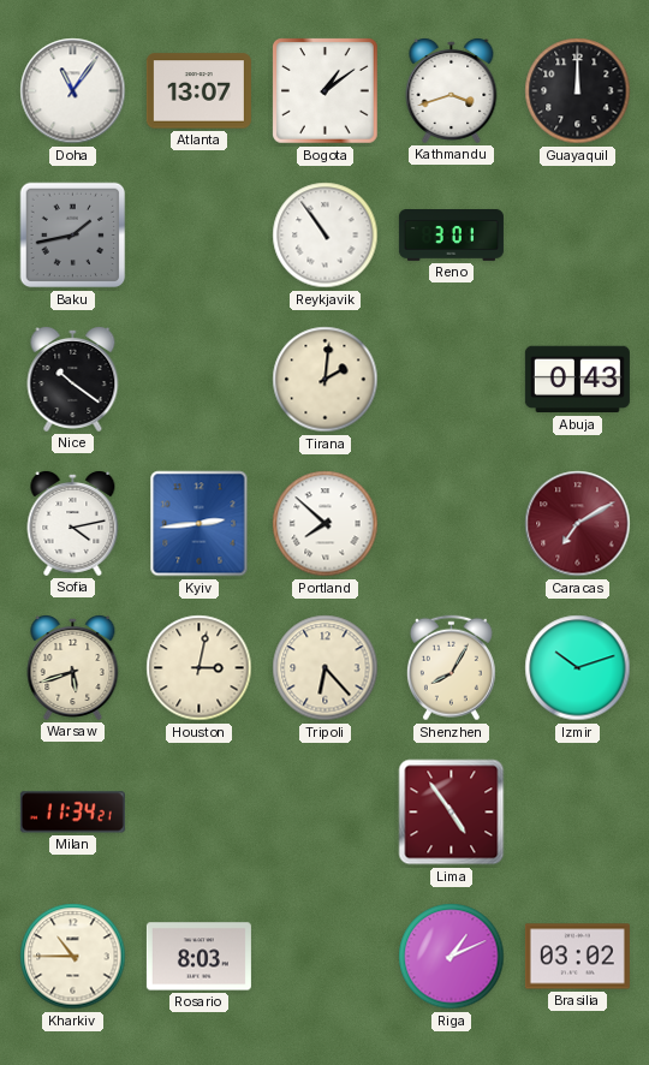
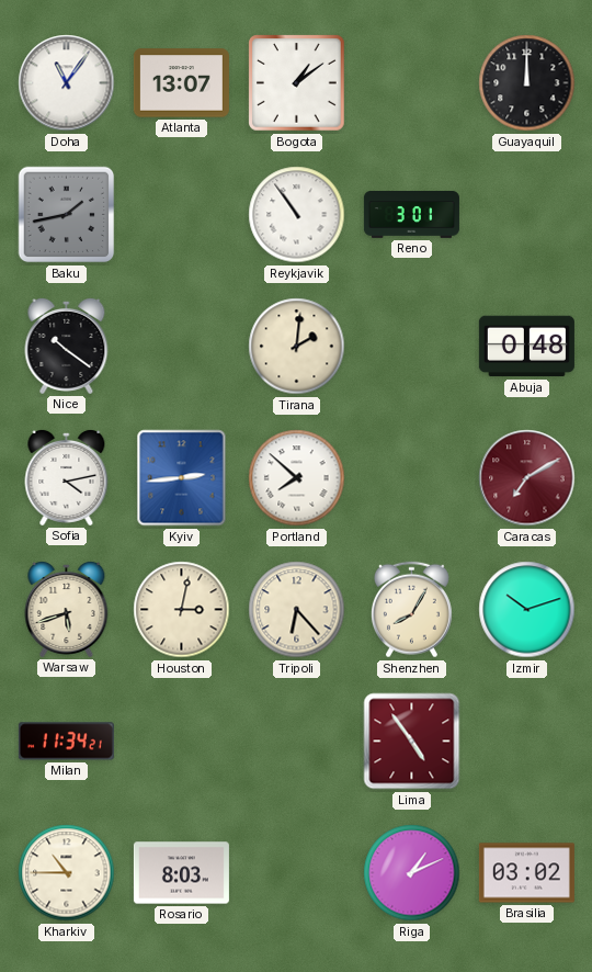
Kathmandu: 3:42 -> none
Abuja: 0:43 -> 0:48
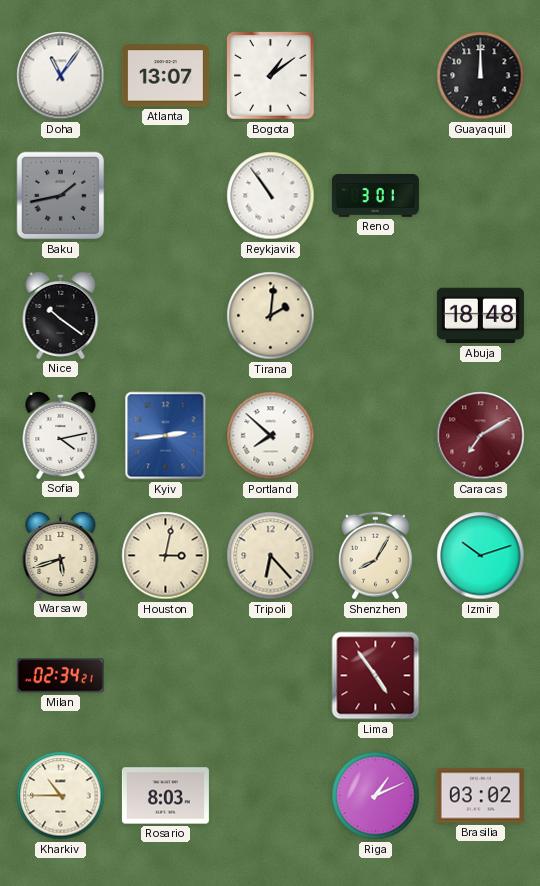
Abuja: 0:48 -> 18:48
Milan: 11:34 -> 02:34
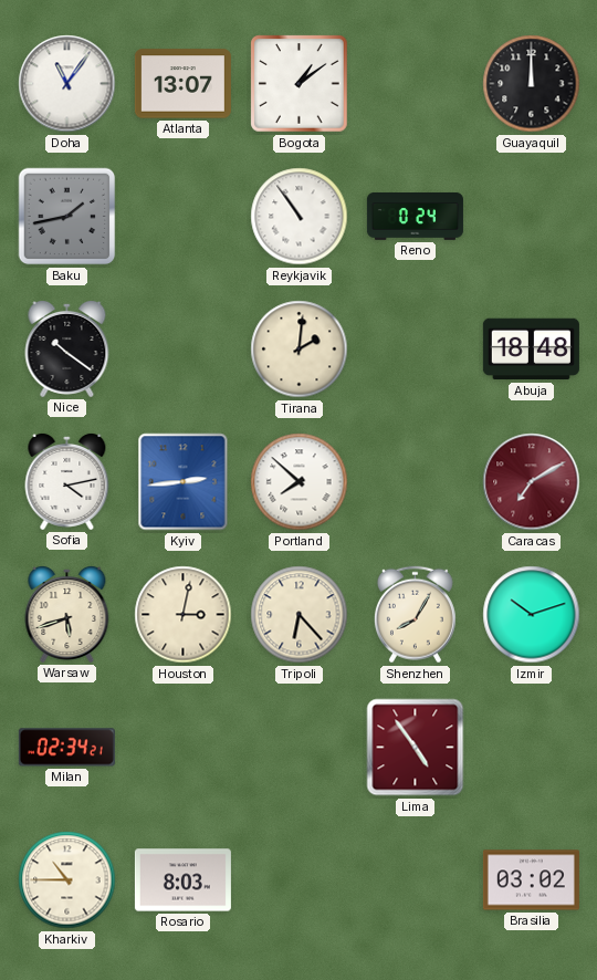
Reno: 3:01 -> 0:24
Riga: 1:11 -> none
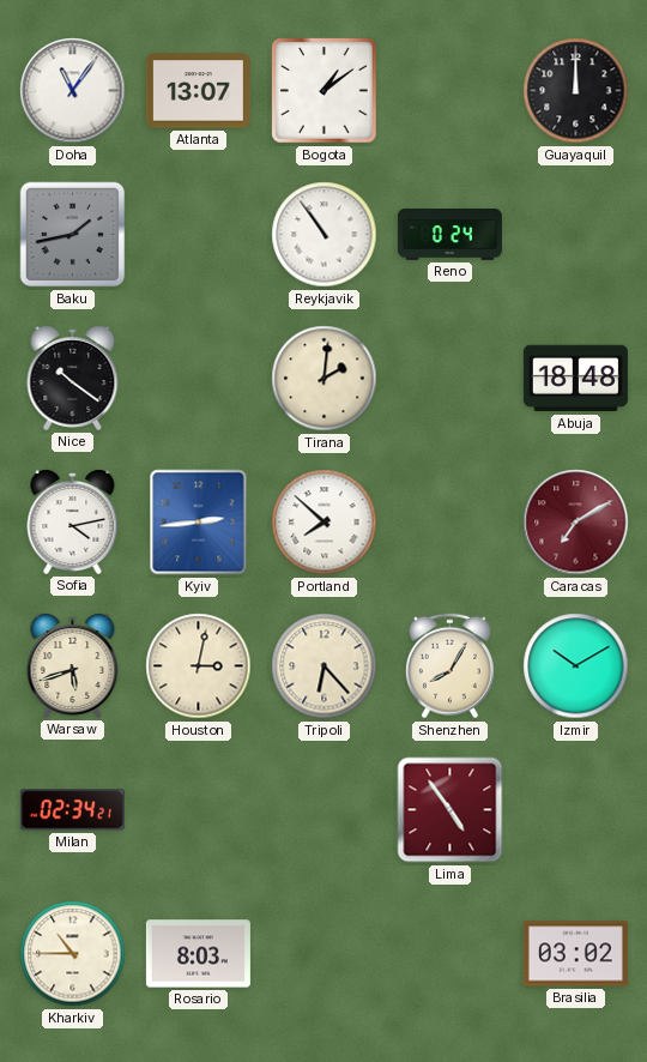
Izmir: 10:12 -> 10:10
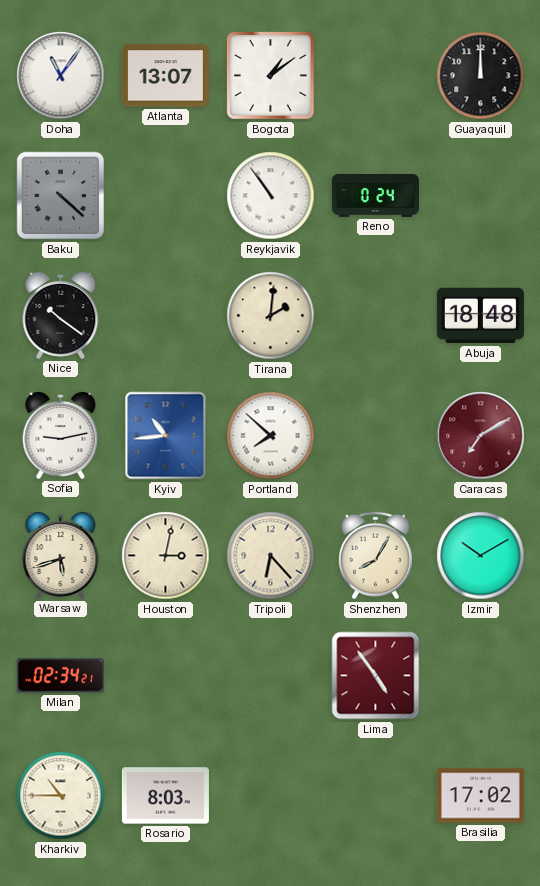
Baku: 1:43 -> 4:22
Sofia: 4:13 -> 9:13
Kyiv: 2:44 -> 10:44
Brasilia: 03:02 -> 17:02
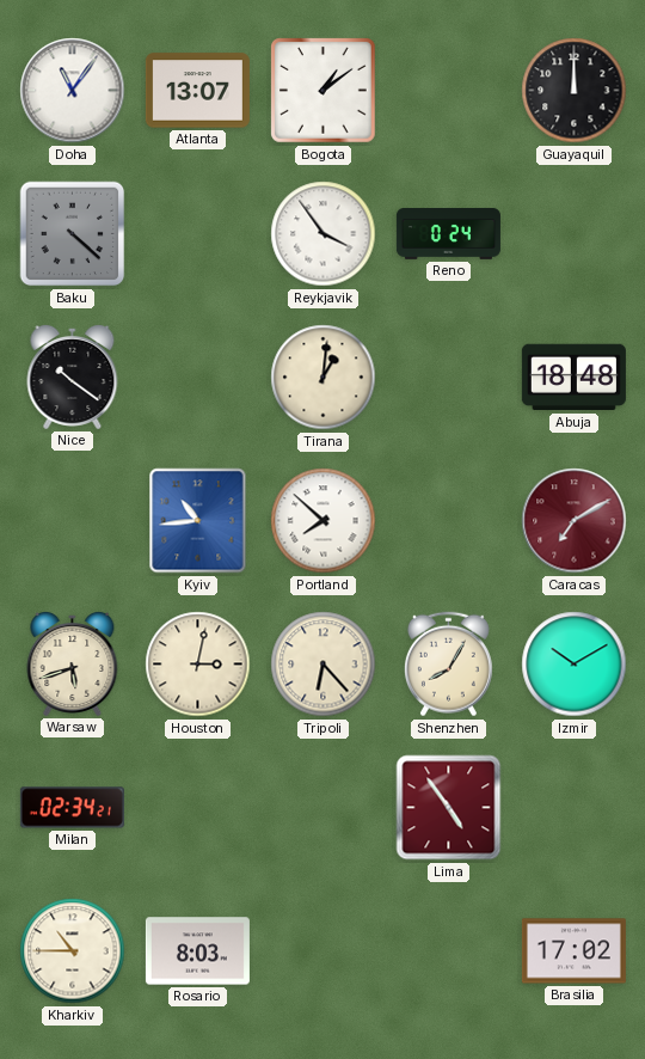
Reykjavik: 10:54 -> 3:54
Tirana: 2:01 -> 1:01
Sofia: 9:13 -> none
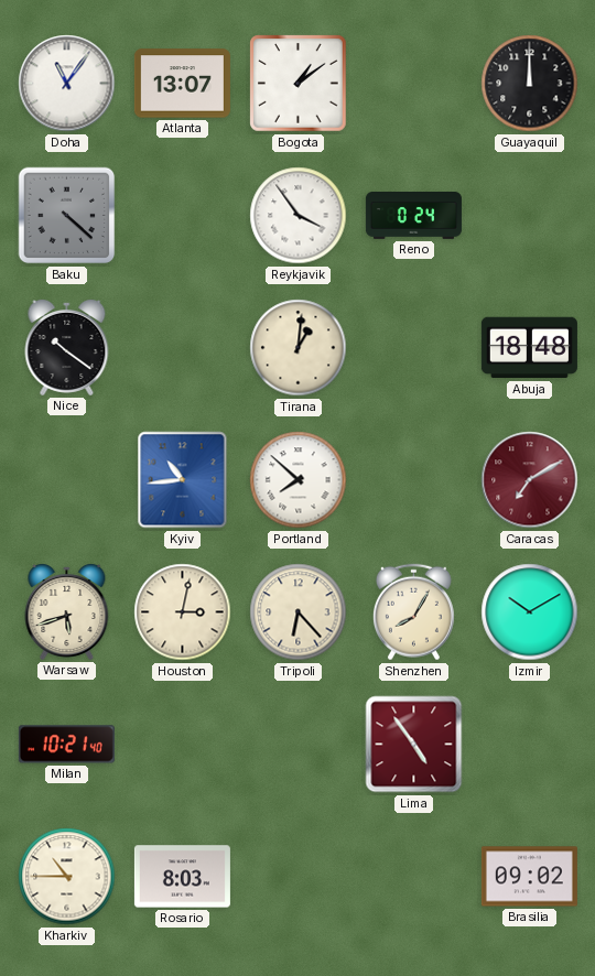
Milan: 02:34 -> 10:21
Brasilia: 17:02 -> 09:02
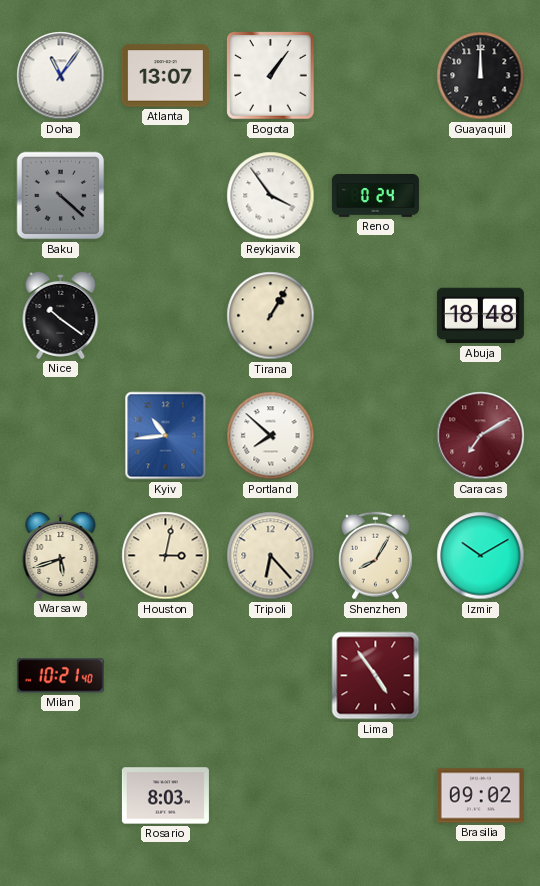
Bogota: 1:09 -> 1:06
Tirana: 1:01 -> 1:05
Kharkiv: 10:45 -> none
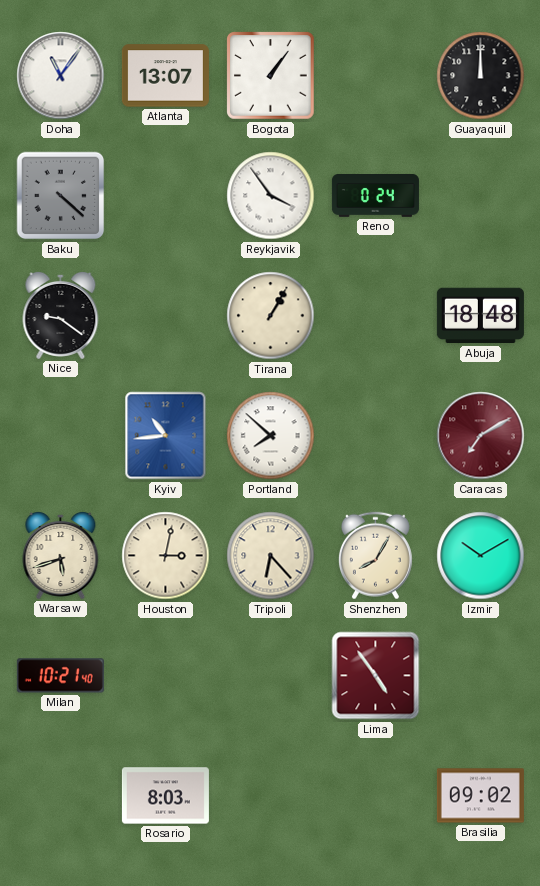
Nice: 10:21 -> 9:21
